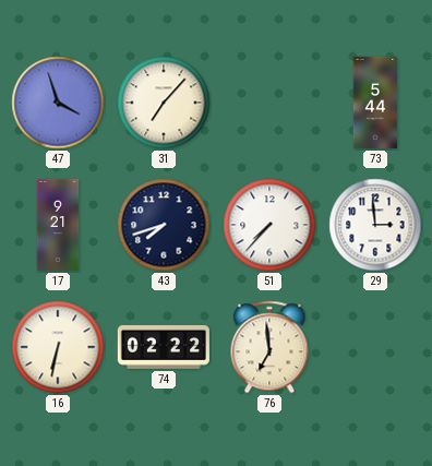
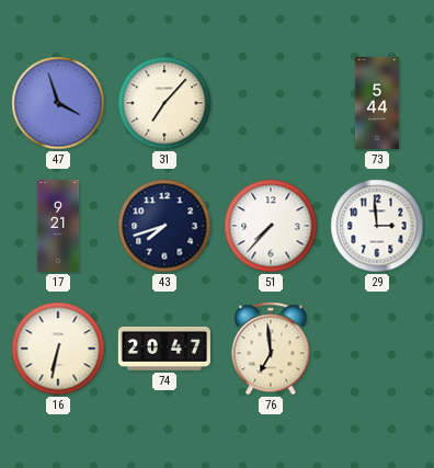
74: 02:22 -> 20:47
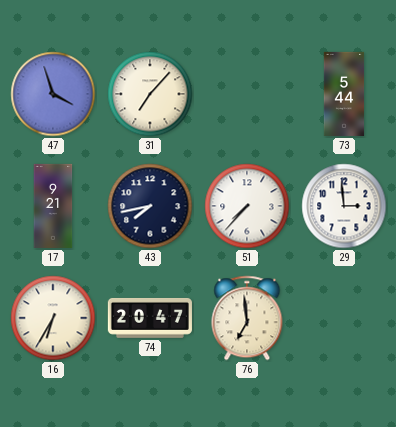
43: 7:42 -> 7:43
16: 6:32 -> 6:35
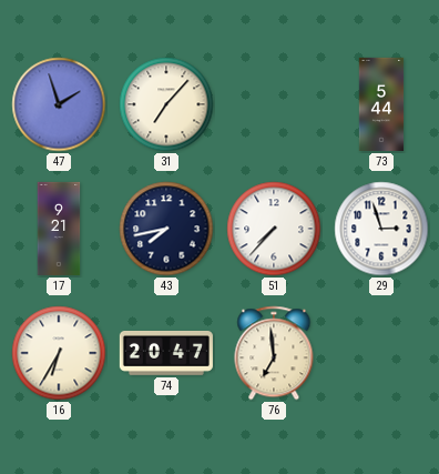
47: 3:57 -> 1:57
29: 2:59 -> 2:57
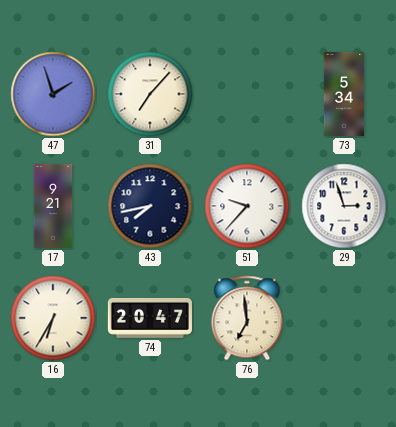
73: 5:44 -> 5:34
51: 7:37 -> 9:37
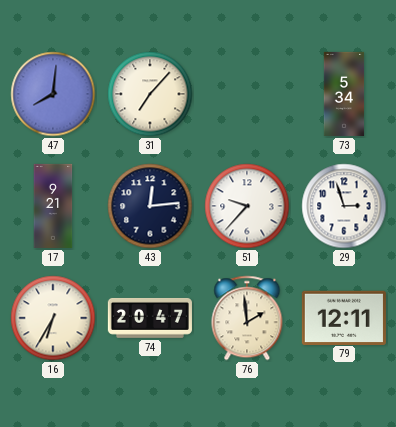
47: 1:57 -> 8:01
43: 7:43 -> 12:14
76: 6:59 -> 1:59
79: none -> 12:11
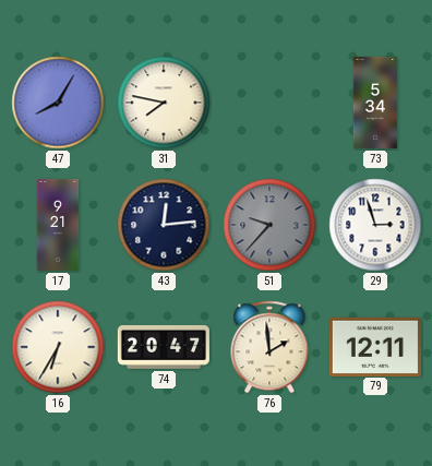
47: 8:01 -> 8:05
31: 7:07 -> 7:47
51 dial: white -> grey
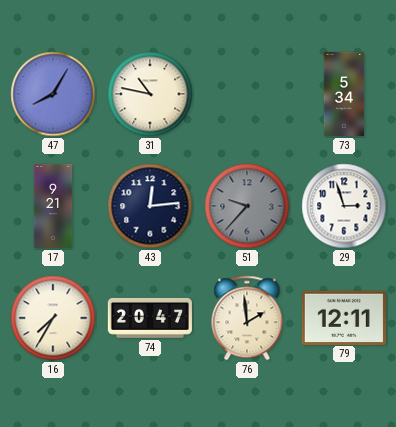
31: 7:47 -> 10:47
16: 6:35 -> 7:35
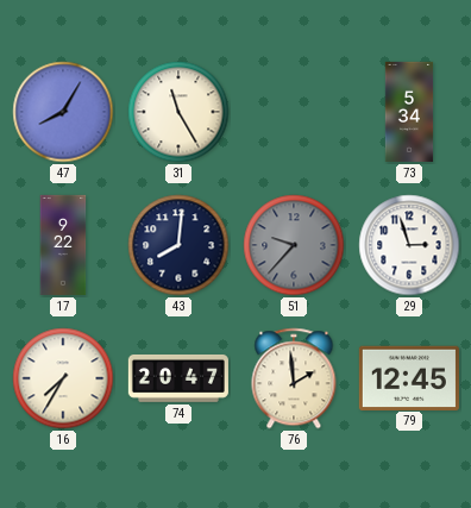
31: 10:47 -> 11:25
17: 9:21 -> 9:22
43: 12:14 -> 8:01
79: 12:11 -> 12:45
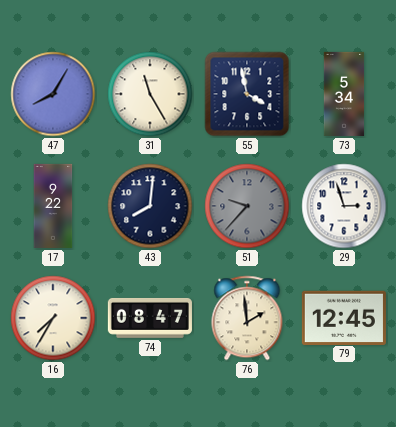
55: none -> 3:58
74: 20:47 -> 08:47
